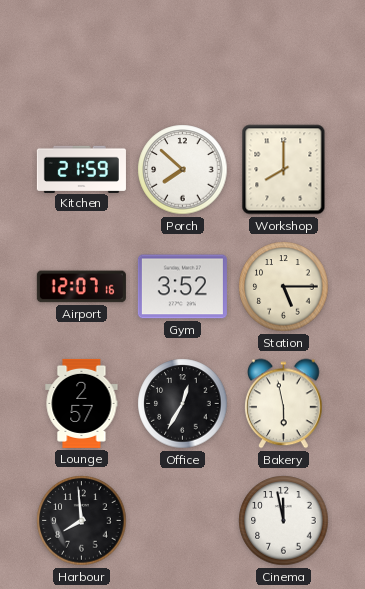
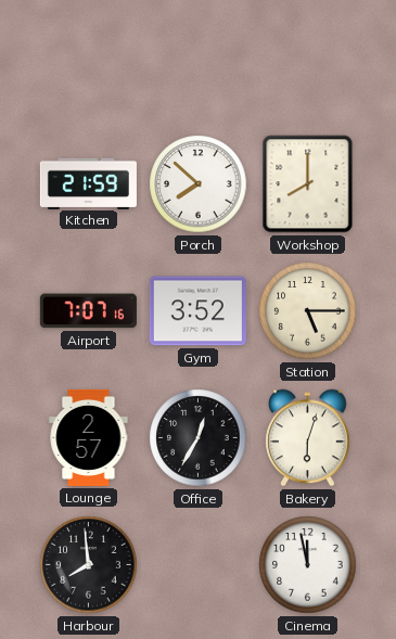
Airport: 12:07 -> 7:07
Bakery: 5:58 -> 6:03
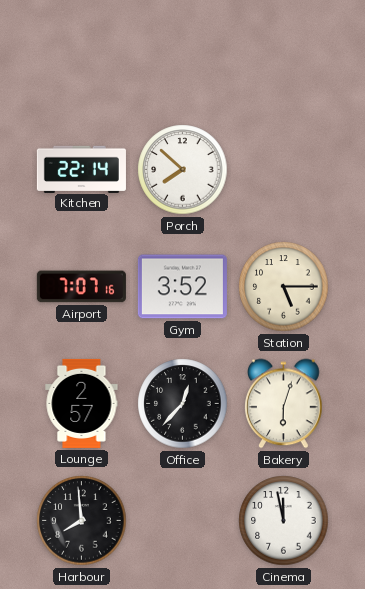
Kitchen: 21:59 -> 22:14
Workshop: 8:00 -> none
Office: 12:35 -> 12:37
